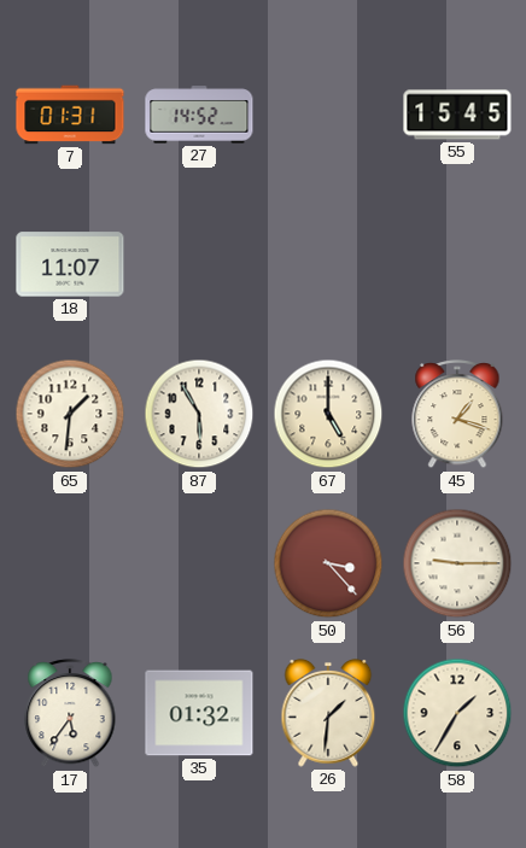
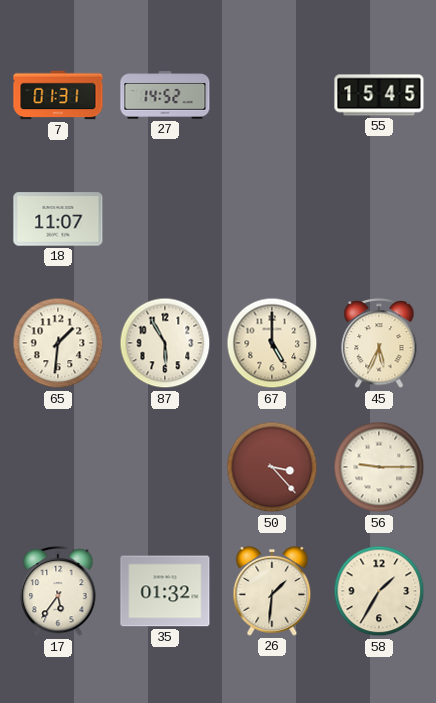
45: 1:18 -> 5:34
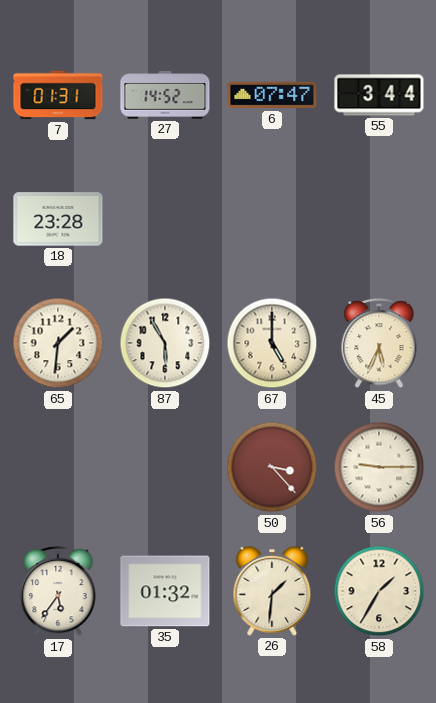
6: none -> 07:47
55: 15:45 -> 3:44
18: 11:07 -> 23:28
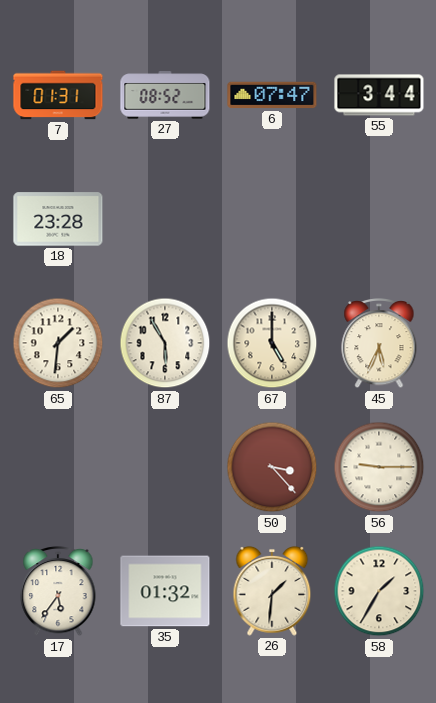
27: 14:52 -> 08:52
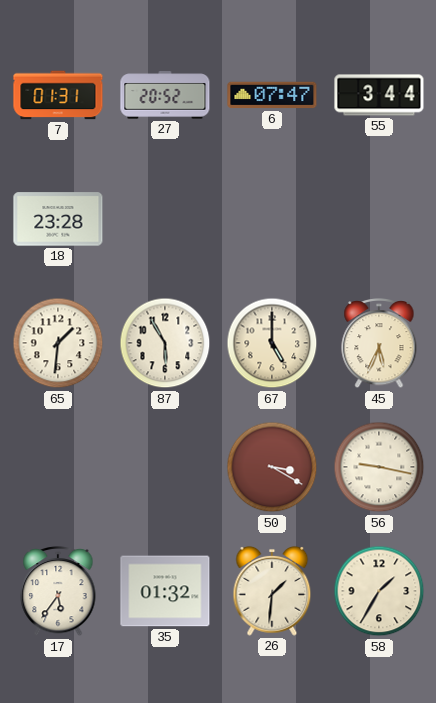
27: 08:52 -> 20:52
50: 3:23 -> 3:20
56: 9:15 -> 9:17
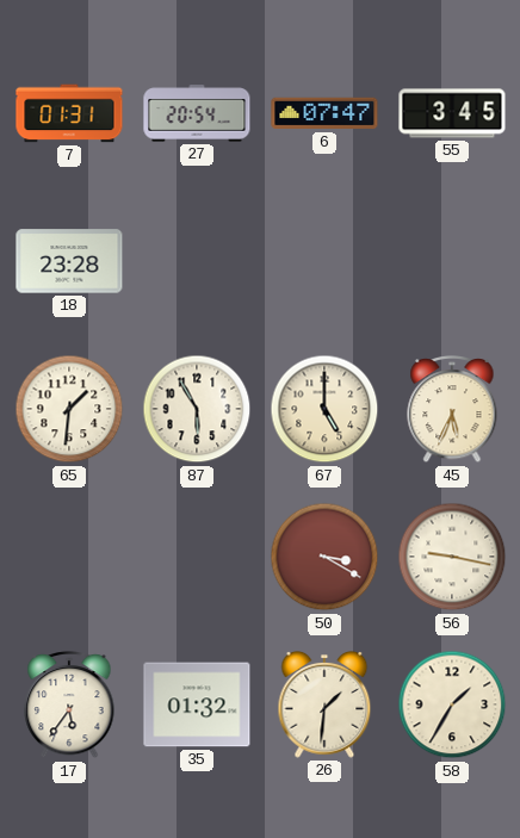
27: 20:52 -> 20:54
55: 3:44 -> 3:45
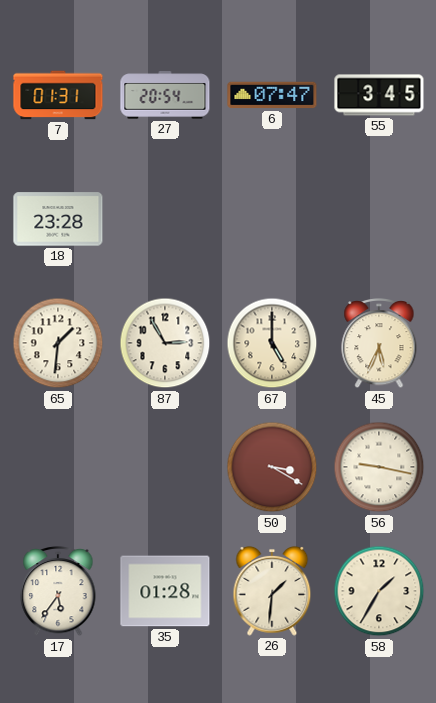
87: 5:55 -> 2:55
35: 01:32 -> 01:28
